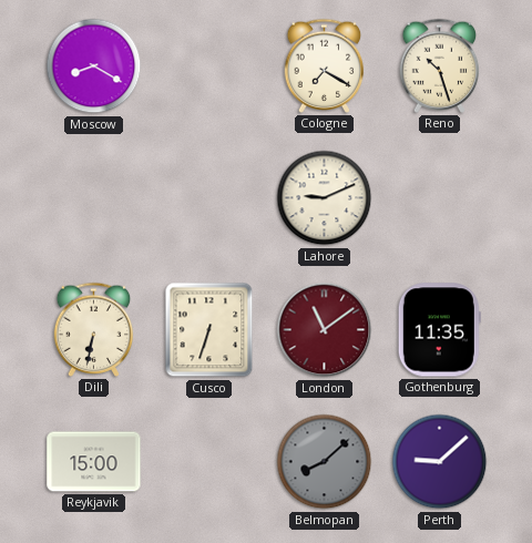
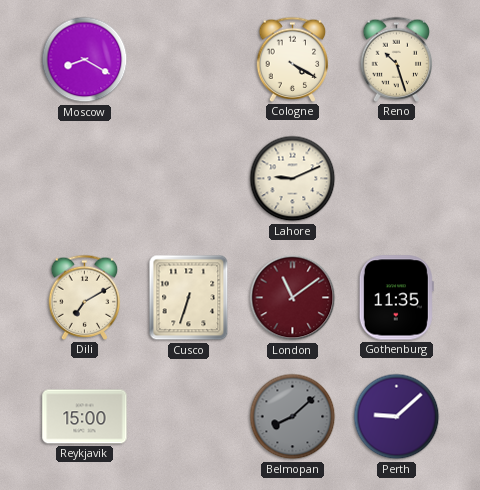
Cologne: 7:20 -> 4:20
Dili: 6:32 -> 7:10
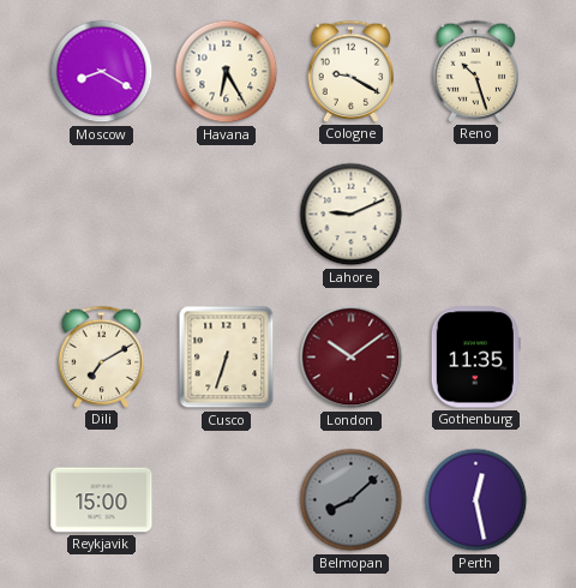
Havana: none -> 6:25
Cologne: 4:20 -> 9:20
London: 11:09 -> 10:09
Perth: 9:08 -> 12:28
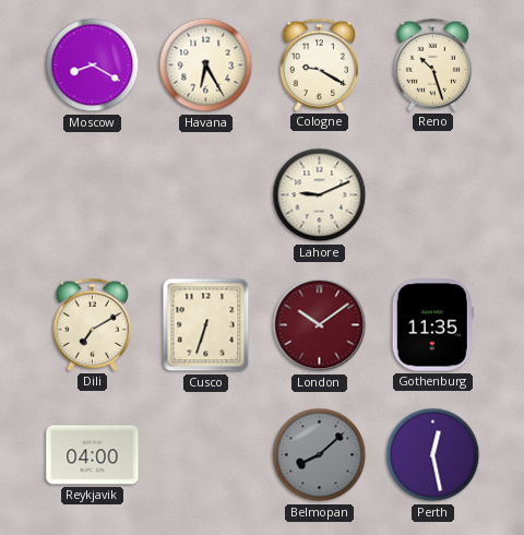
Reykjavik: 15:00 -> 04:00
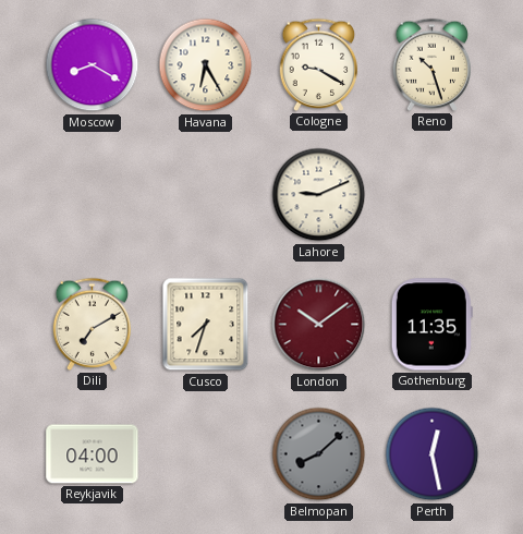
Cusco: 6:33 -> 7:33
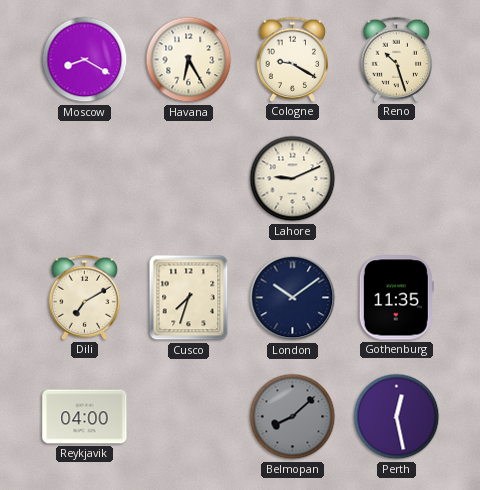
London dial: burgundy -> navy
